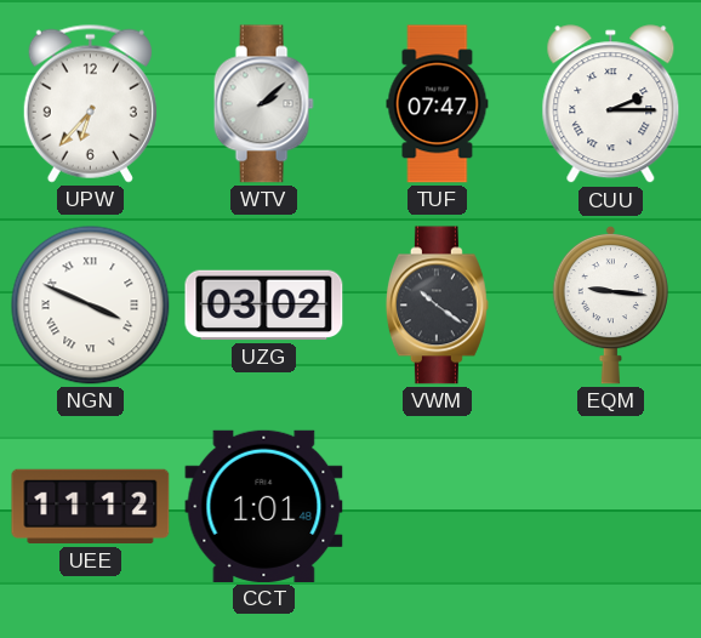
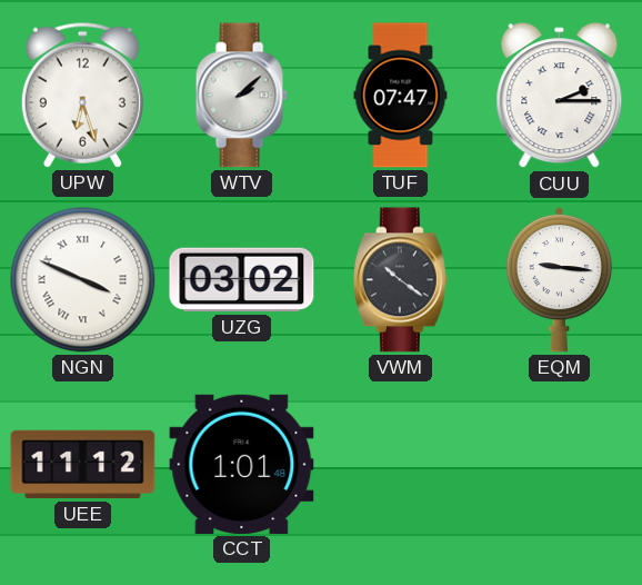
UPW: 6:37 -> 6:27
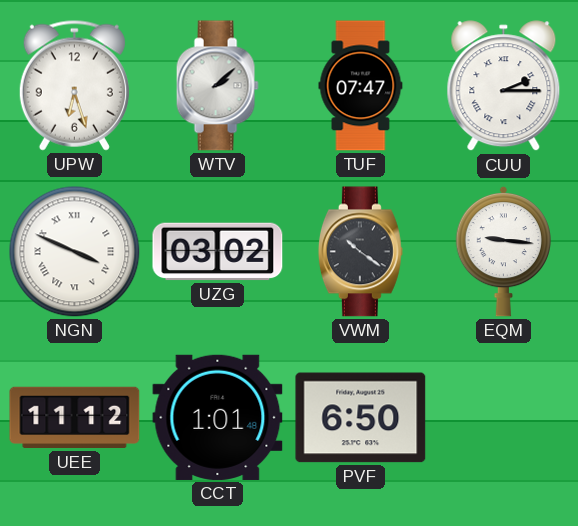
PVF: none -> 6:50
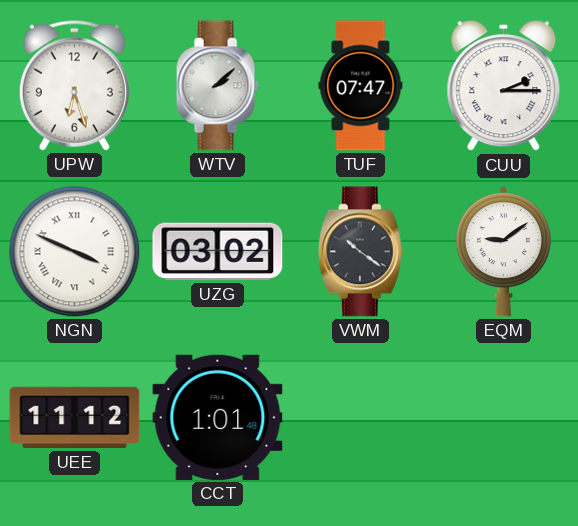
EQM: 9:16 -> 9:09
PVF: 6:50 -> none
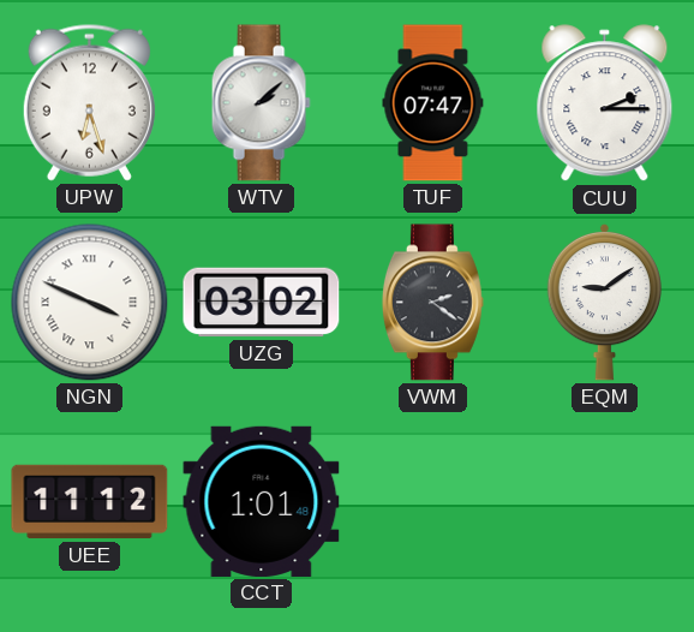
VWM: 10:21 -> 2:21
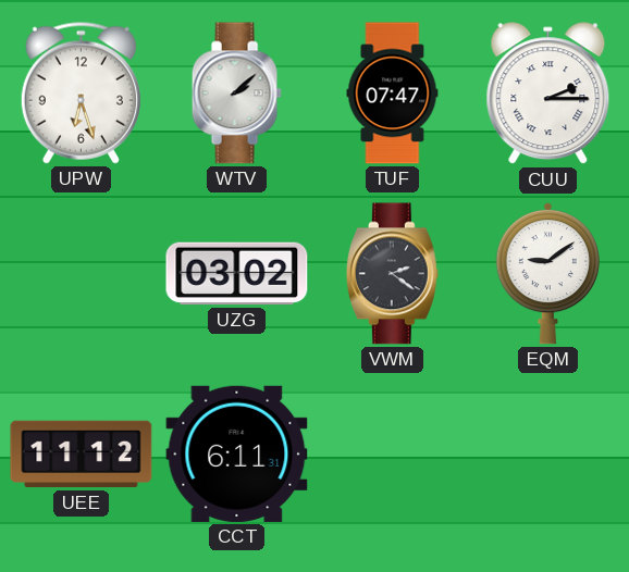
NGN: 3:49 -> none
CCT: 1:01 -> 6:11
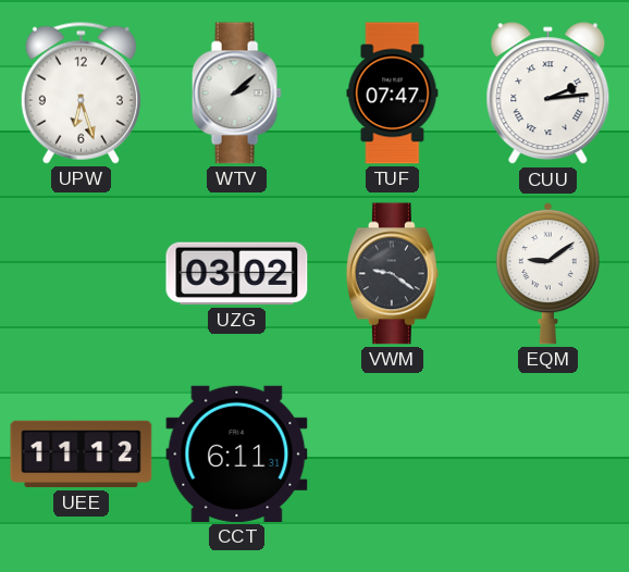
CUU: 2:15 -> 2:14
VWM: 2:21 -> 9:21
